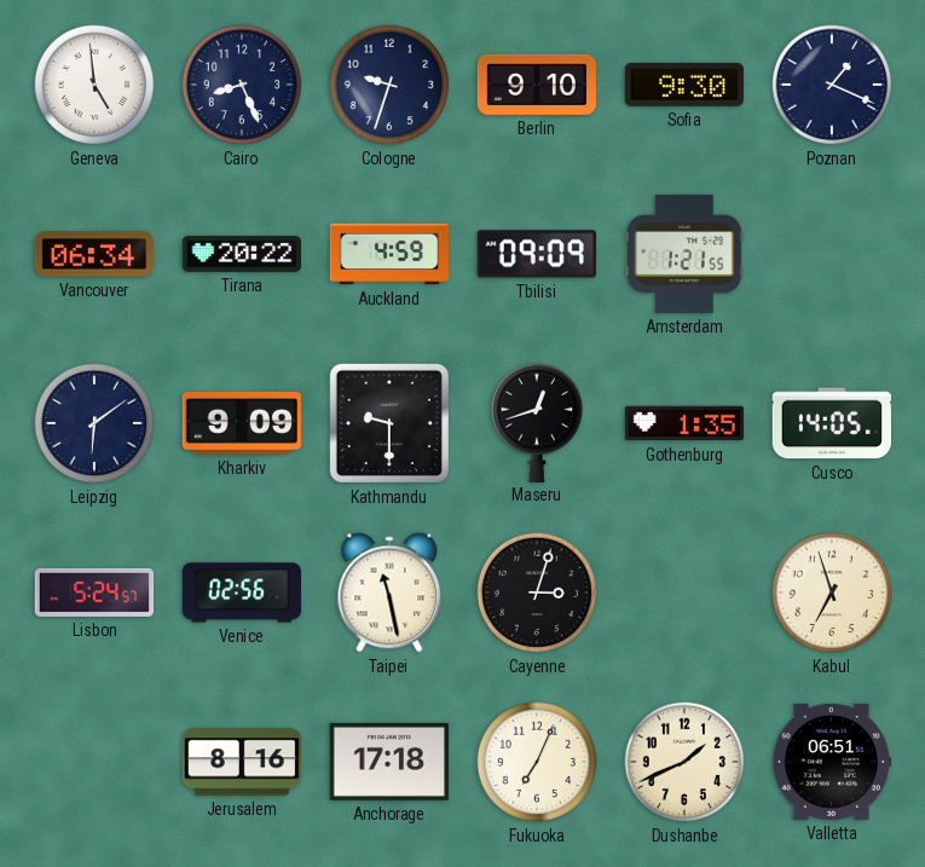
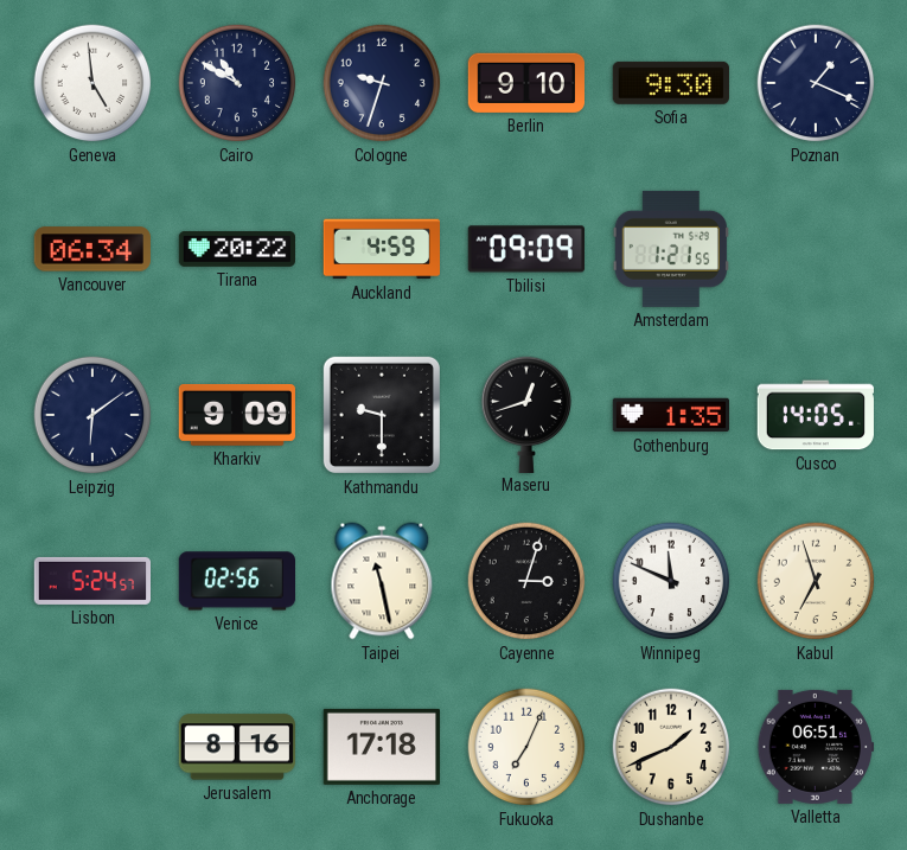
Cairo: 8:26 -> 10:50
Winnipeg: none -> 11:49
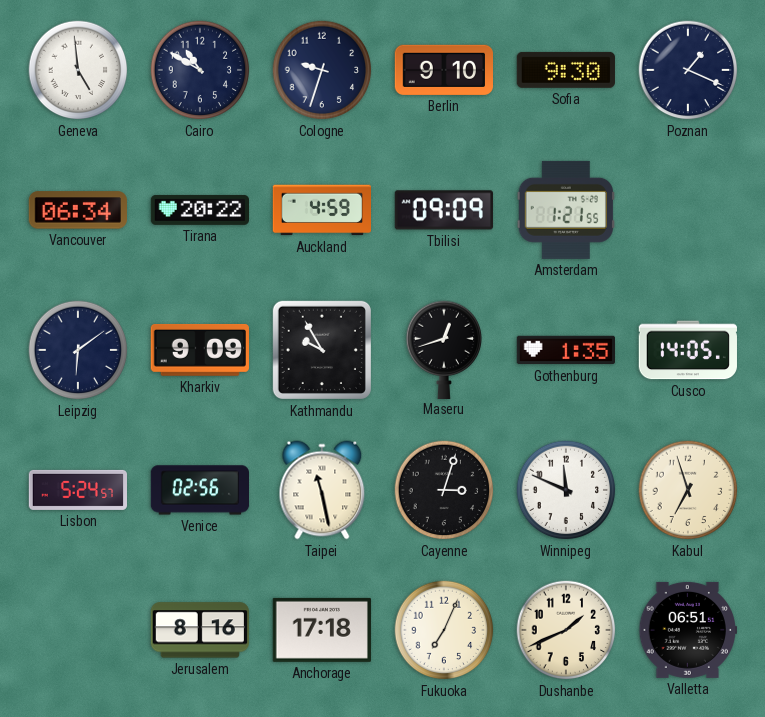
Kathmandu: 9:30 -> 9:55
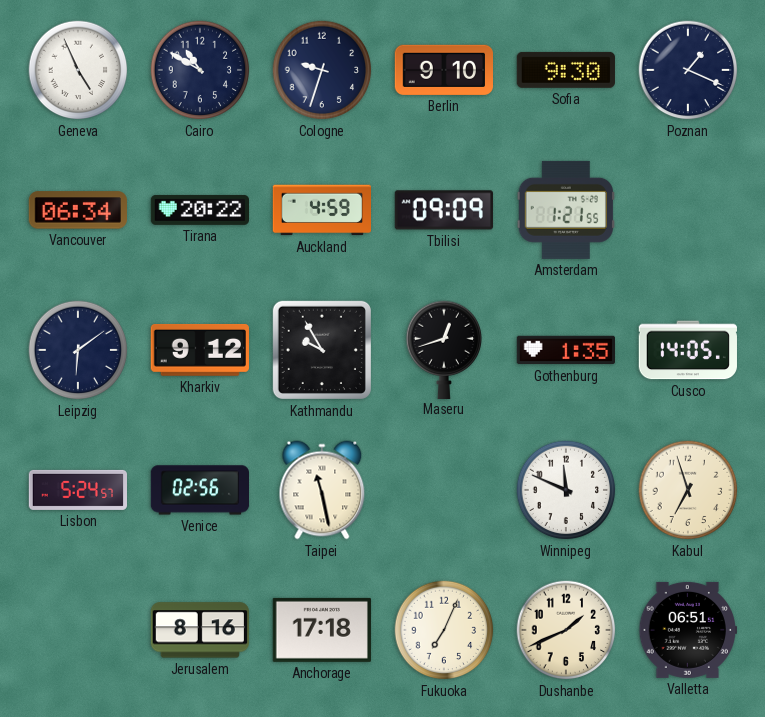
Geneva: 4:59 -> 4:56
Kharkiv: 9:09 -> 9:12
Cayenne: 3:03 -> none
